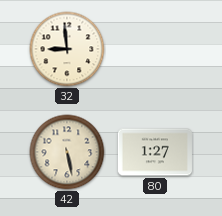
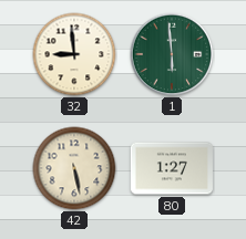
1: none -> 5:59
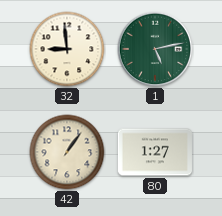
1: 5:59 -> 5:13
42: 5:28 -> 1:06
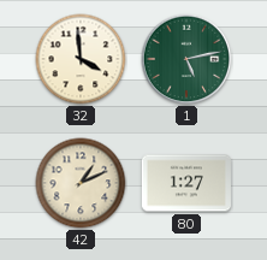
32: 8:59 -> 3:59
42: 1:06 -> 1:11
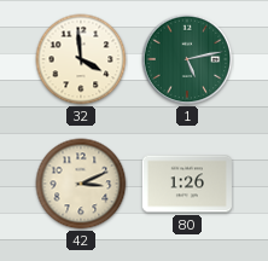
42: 1:11 -> 3:11
80: 1:27 -> 1:26
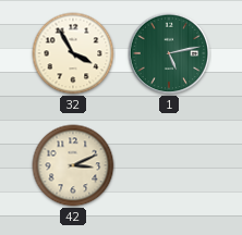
32: 3:59 -> 3:55
80: 1:26 -> none
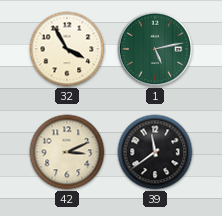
39: none -> 11:39
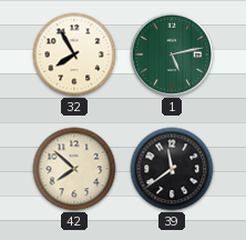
32: 3:55 -> 7:55
42: 3:11 -> 7:52
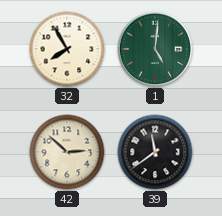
1: 5:13 -> 5:01
42: 7:52 -> 2:52
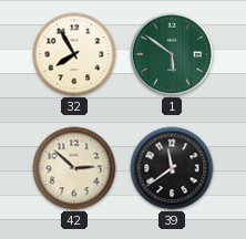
1: 5:01 -> 5:51
